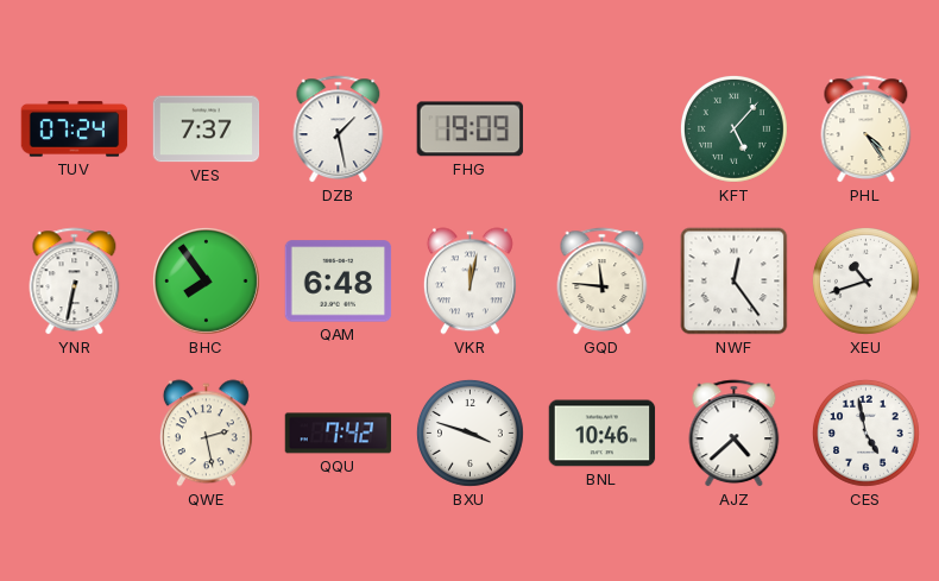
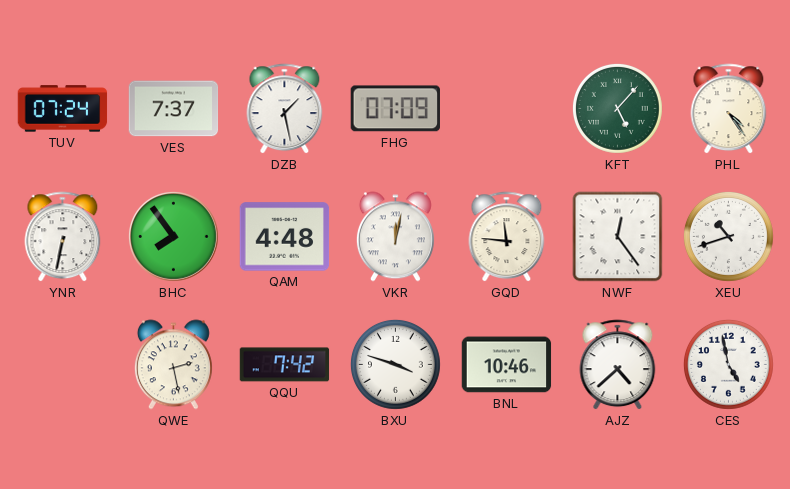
FHG: 19:09 -> 07:09
QAM: 6:48 -> 4:48
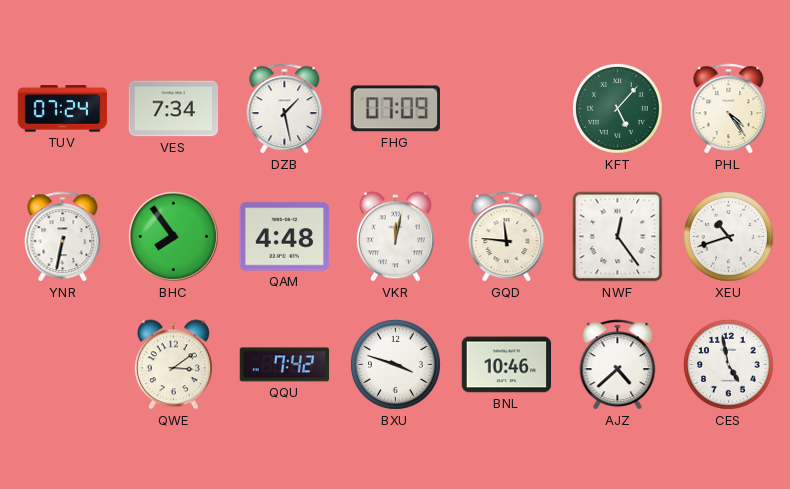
VES: 7:37 -> 7:34
QWE: 2:28 -> 3:09
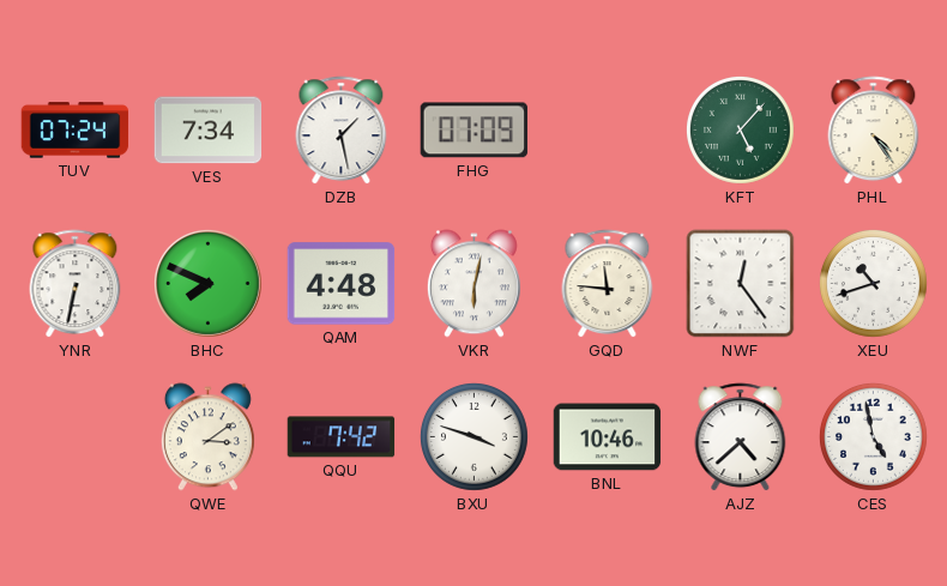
BHC: 7:54 -> 7:49
VKR: 12:02 -> 6:02
